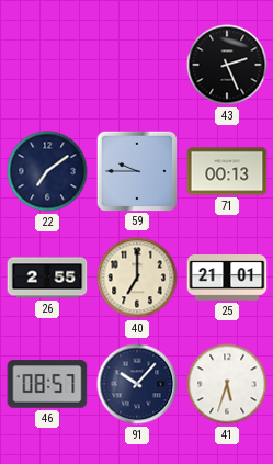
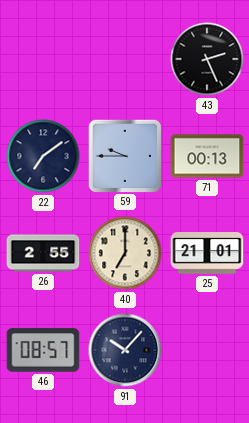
41: 5:33 -> none
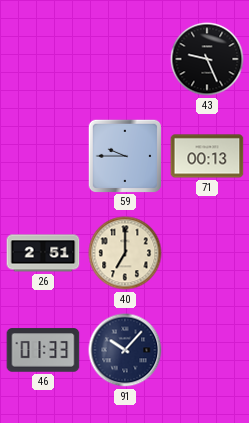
43: 2:26 -> 9:26
22: 7:09 -> none
26: 2:55 -> 2:51
25: 21:01 -> none
46: 08:57 -> 01:33
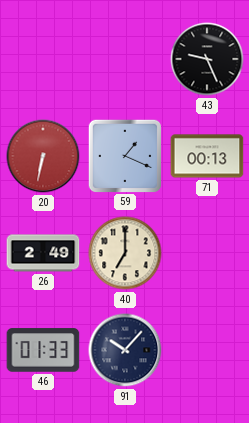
20: none -> 6:32
59: 9:45 -> 1:19
26: 2:51 -> 2:49
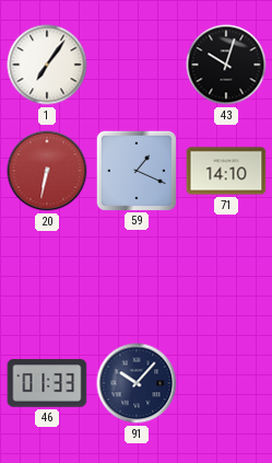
1: none -> 7:06
43: 9:26 -> 10:03
71: 00:13 -> 14:10
26: 2:49 -> none
40: 7:00 -> none
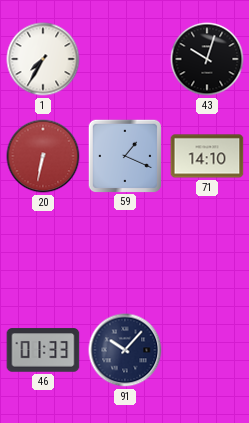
1: 7:06 -> 7:35
